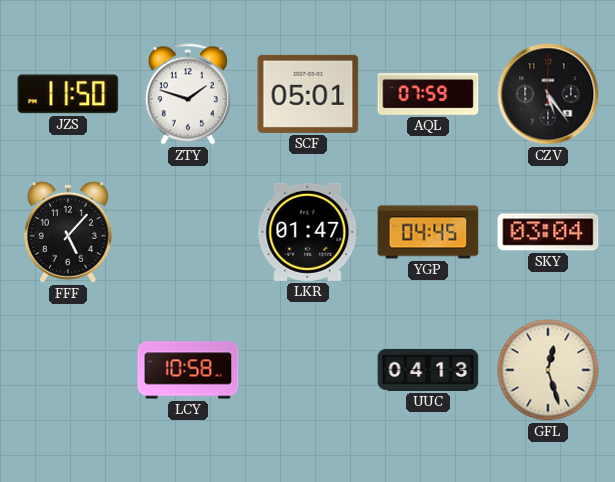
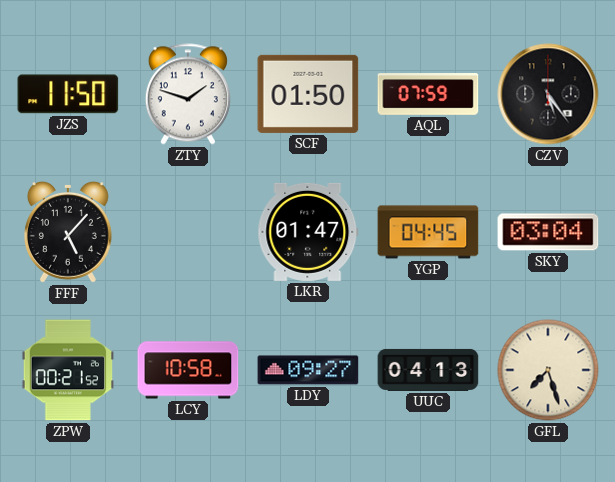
SCF: 05:01 -> 01:50
ZPW: none -> 00:21
LDY: none -> 09:27
GFL: 12:27 -> 7:27
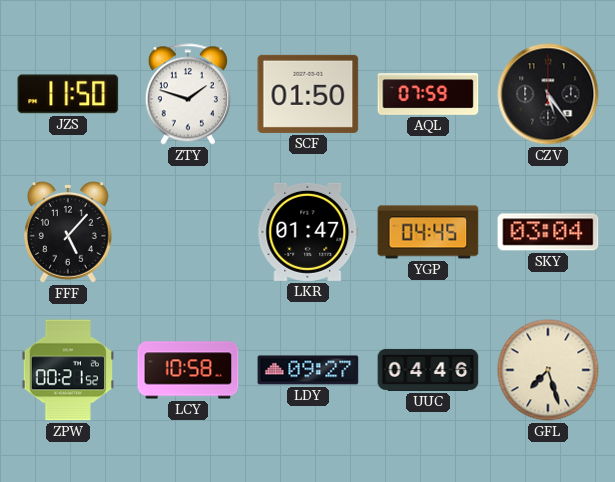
UUC: 04:13 -> 04:46
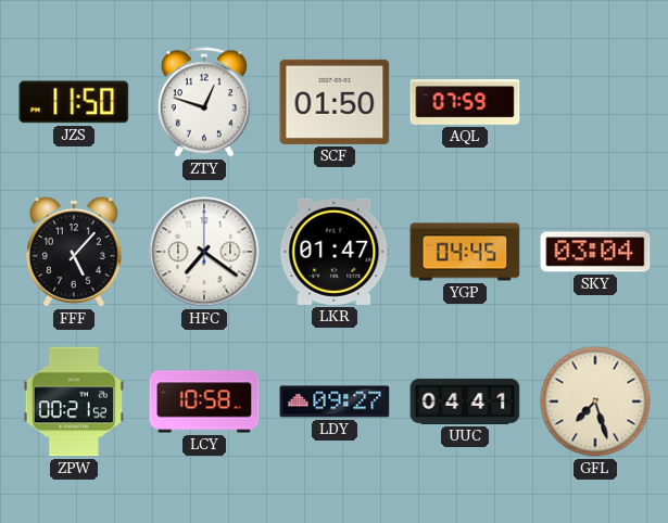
ZTY: 1:48 -> 12:48
CZV: 5:24 -> none
HFC: none -> 7:21
UUC: 04:46 -> 04:41
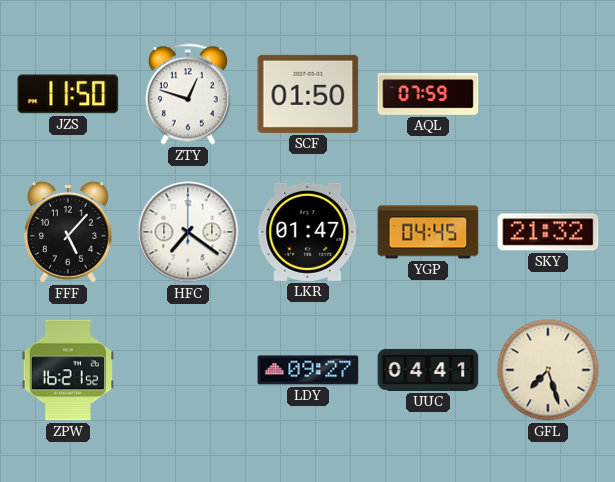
SKY: 03:04 -> 21:32
ZPW: 00:21 -> 16:21
LCY: 10:58 -> none
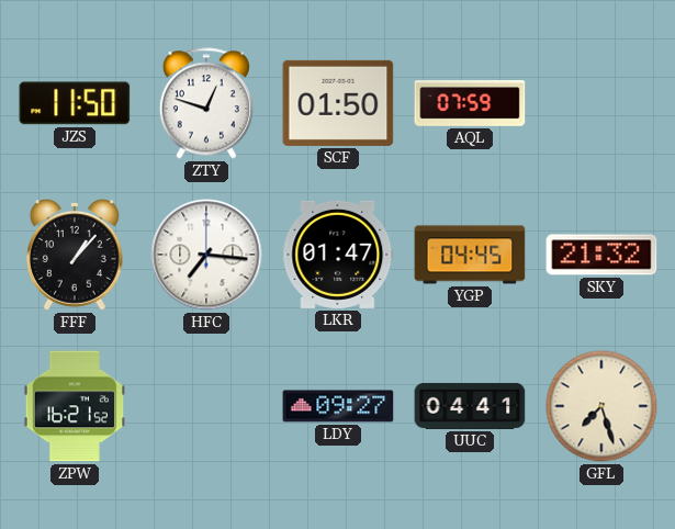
FFF: 5:07 -> 1:07
HFC: 7:21 -> 7:16
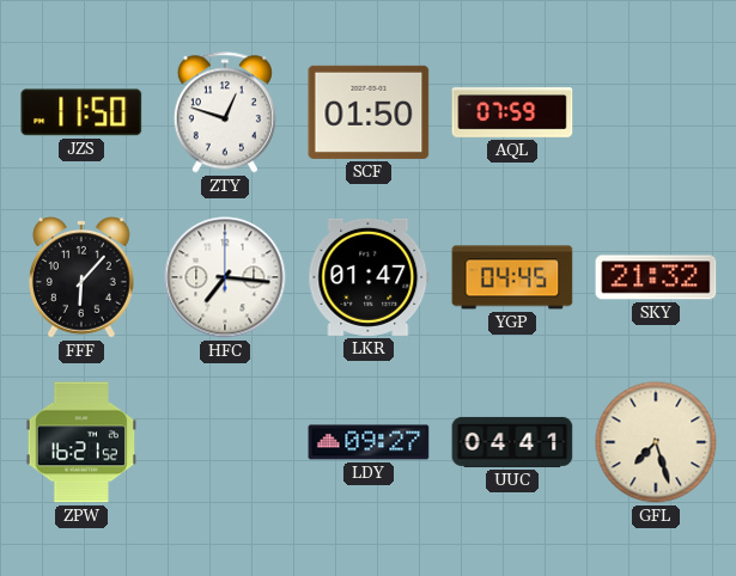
FFF: 1:07 -> 6:07
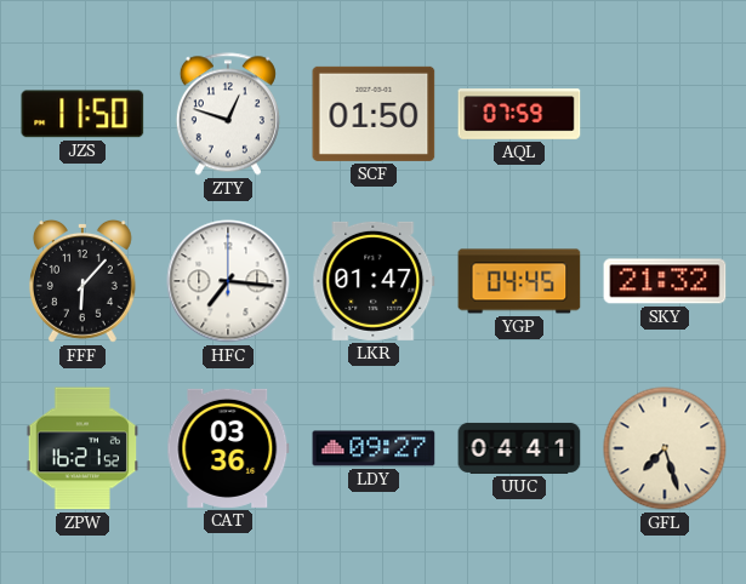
CAT: none -> 03:36
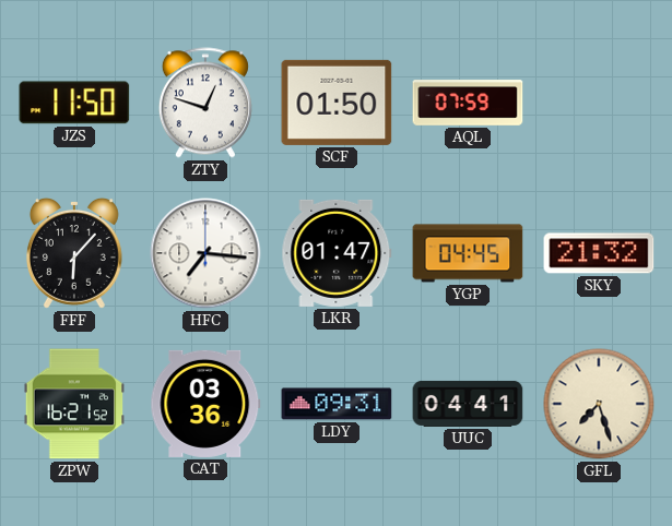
LDY: 09:27 -> 09:31
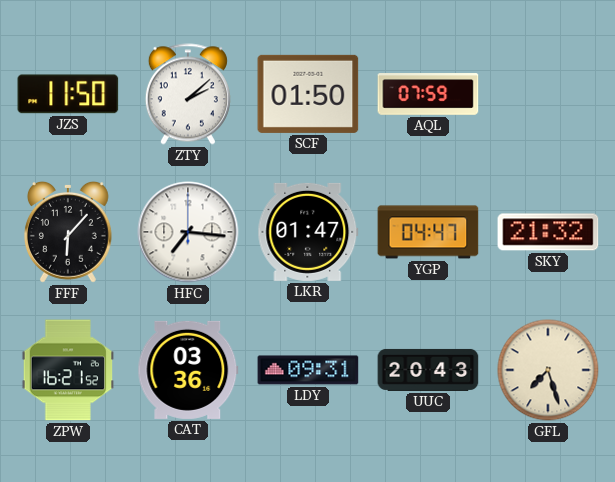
ZTY: 12:48 -> 2:08
YGP: 04:45 -> 04:47
UUC: 04:41 -> 20:43
